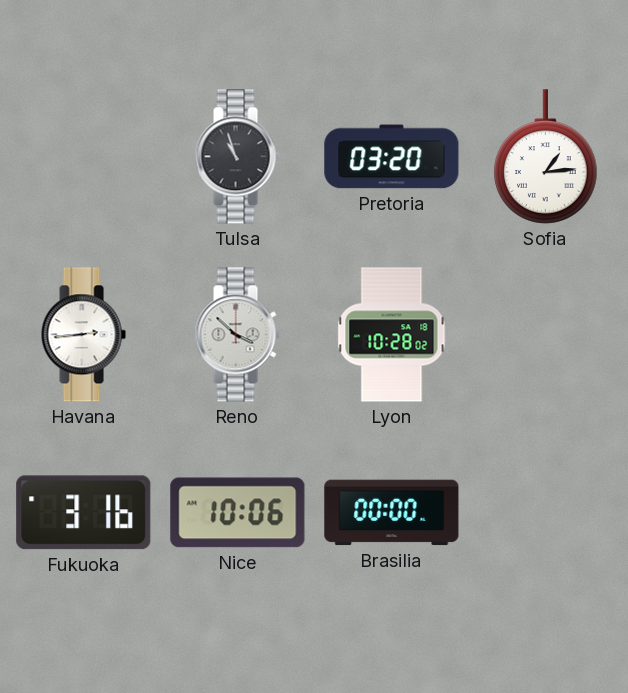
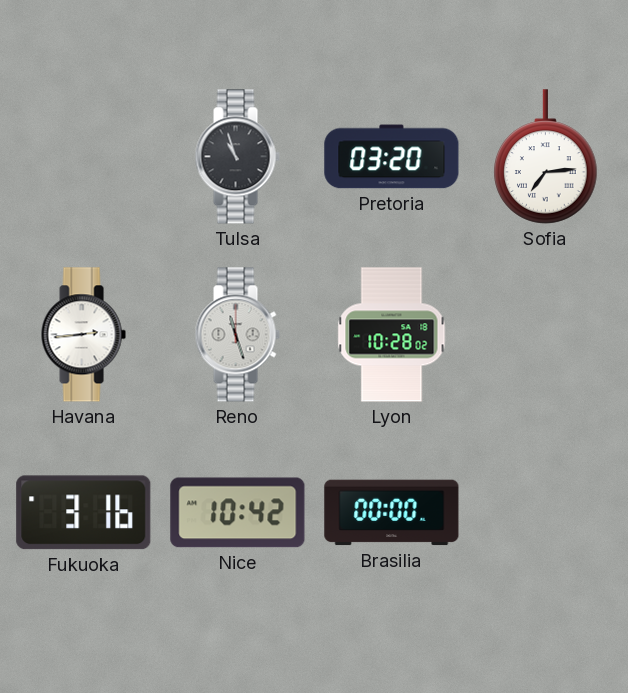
Sofia: 1:14 -> 7:14
Reno: 3:52 -> 11:27
Nice: 10:06 -> 10:42
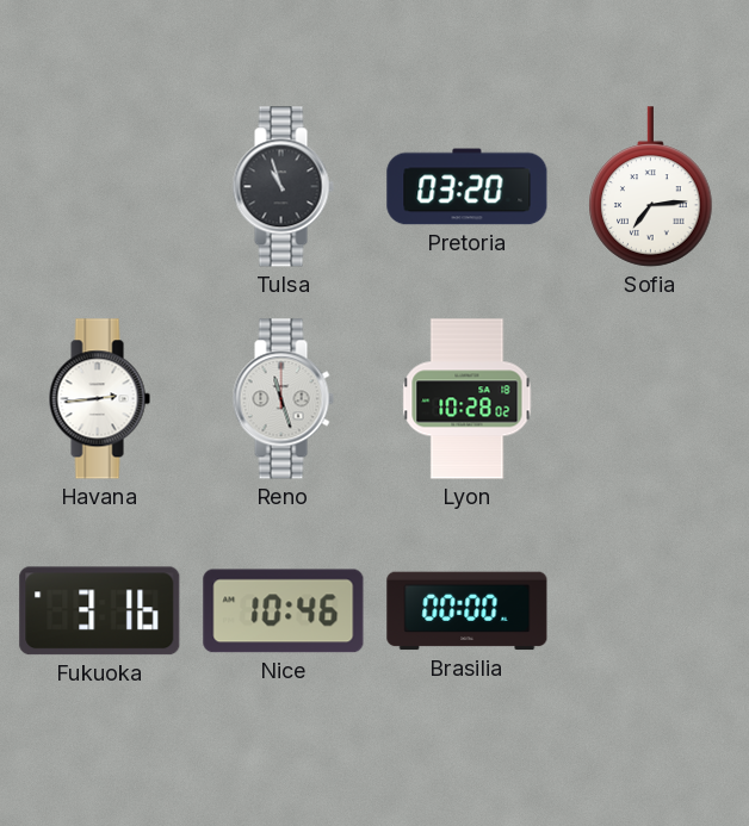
Nice: 10:42 -> 10:46
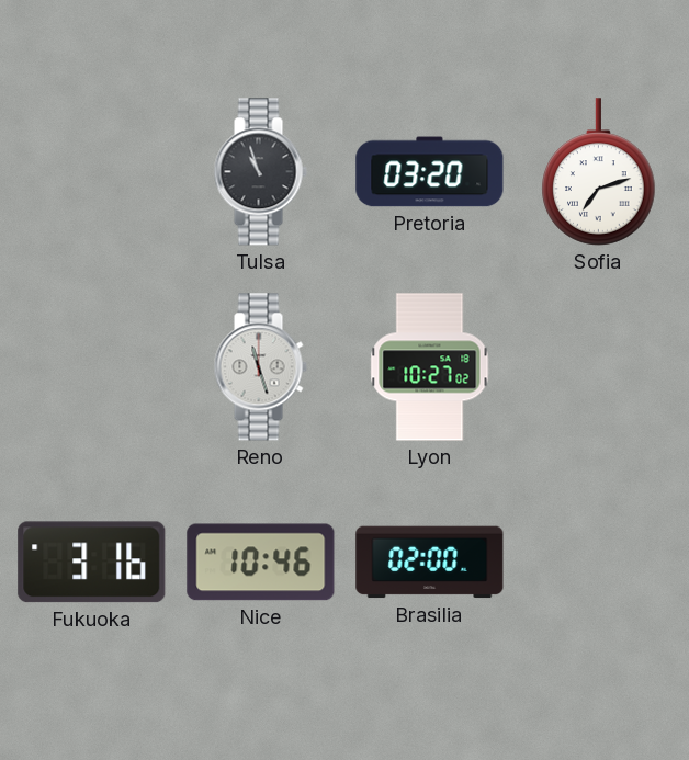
Sofia: 7:14 -> 7:12
Havana: 2:44 -> none
Lyon: 10:28 -> 10:27
Brasilia: 00:00 -> 02:00
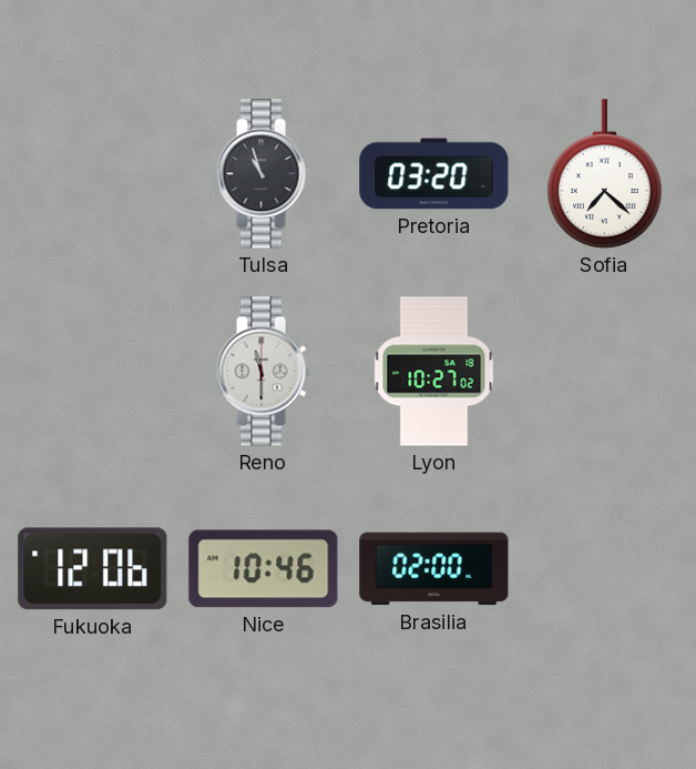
Sofia: 7:12 -> 7:22
Reno: 11:27 -> 11:30
Fukuoka: 3:16 -> 12:06
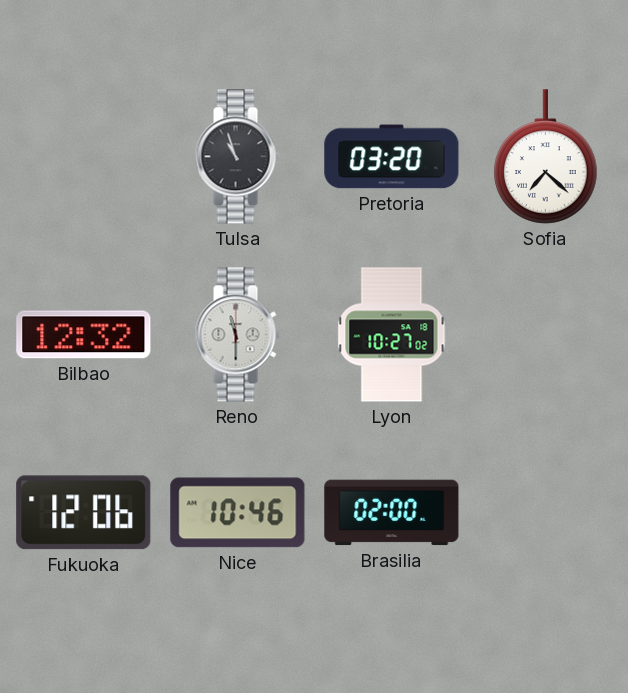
Bilbao: none -> 12:32
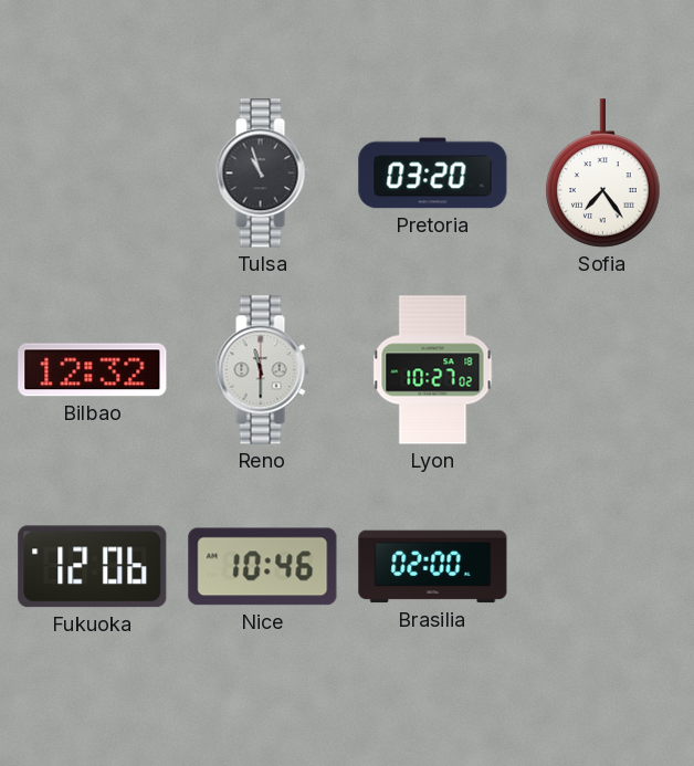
Sofia: 7:22 -> 7:24
